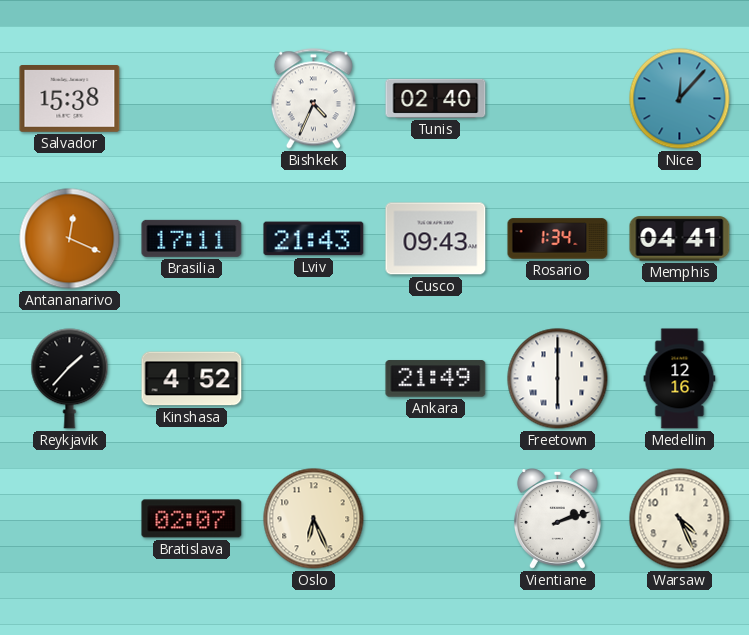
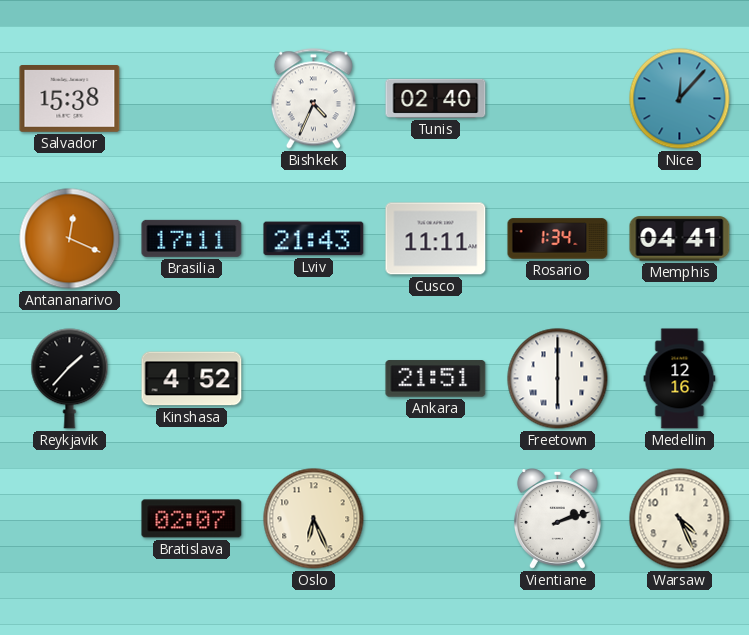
Cusco: 09:43 -> 11:11
Ankara: 21:49 -> 21:51
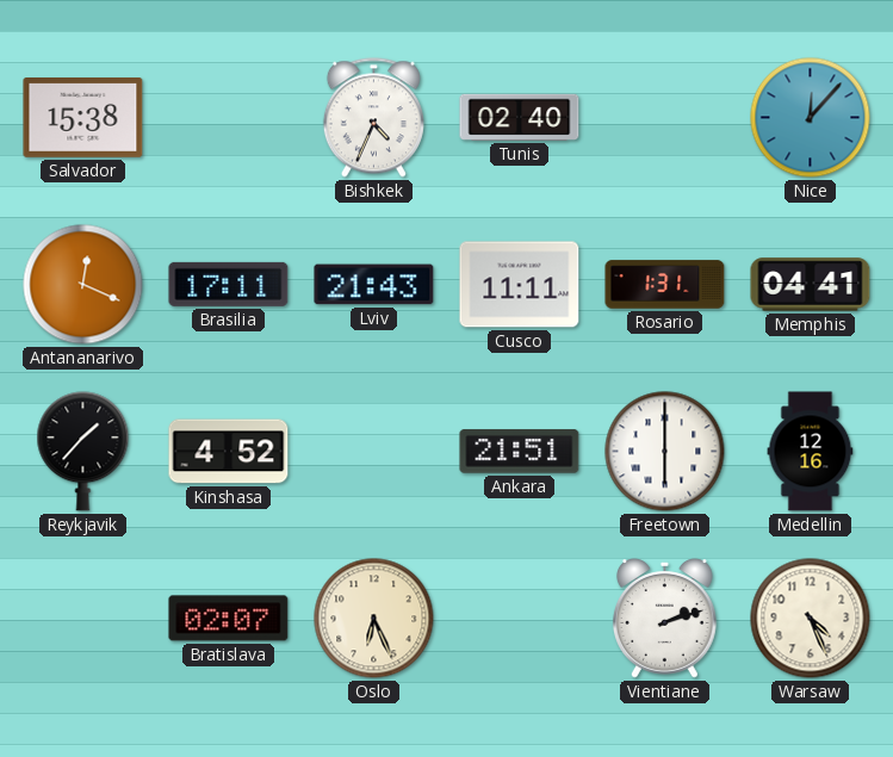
Rosario: 1:34 -> 1:31
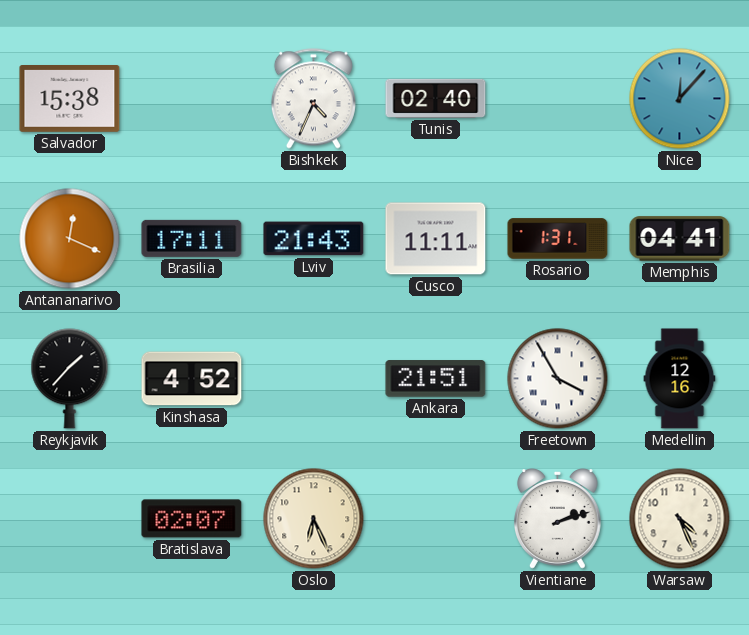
Freetown: 6:00 -> 3:55
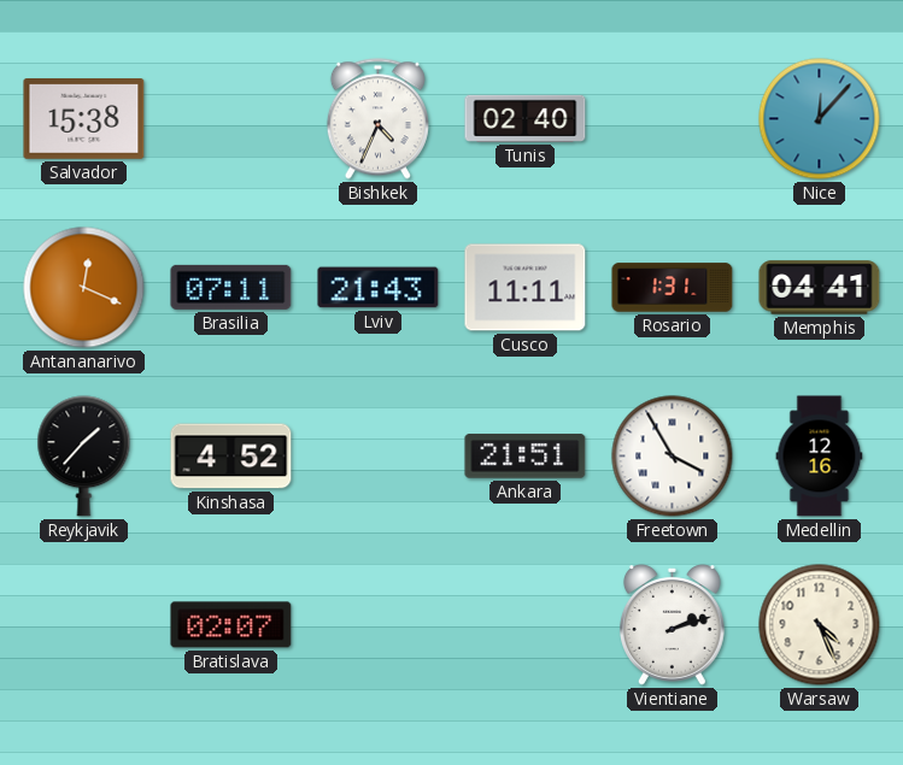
Brasilia: 17:11 -> 07:11
Oslo: 6:26 -> none
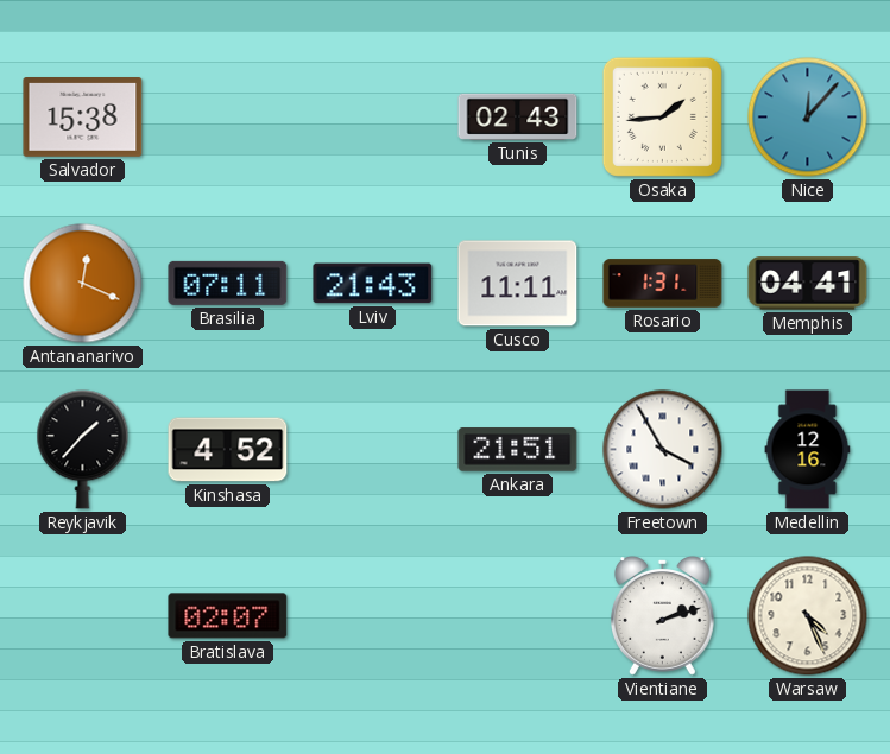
Bishkek: 4:34 -> none
Tunis: 02:40 -> 02:43
Osaka: none -> 1:44
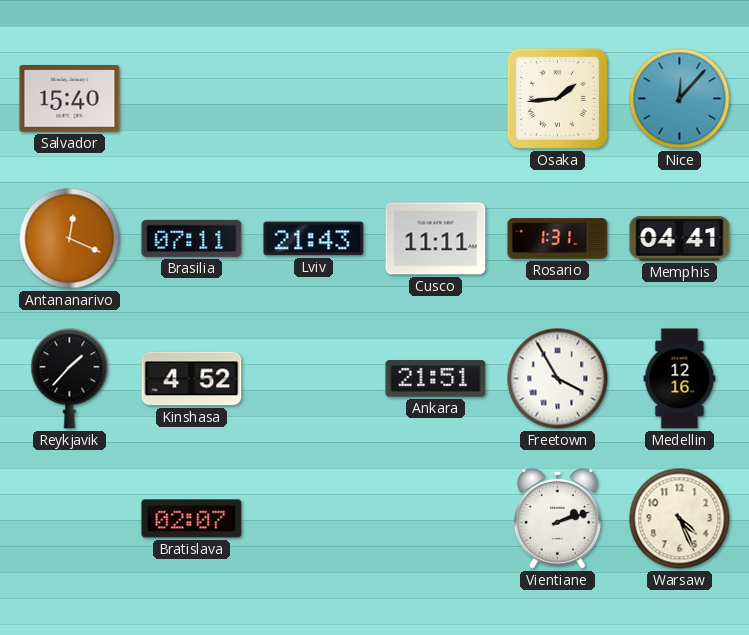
Salvador: 15:38 -> 15:40
Tunis: 02:43 -> none
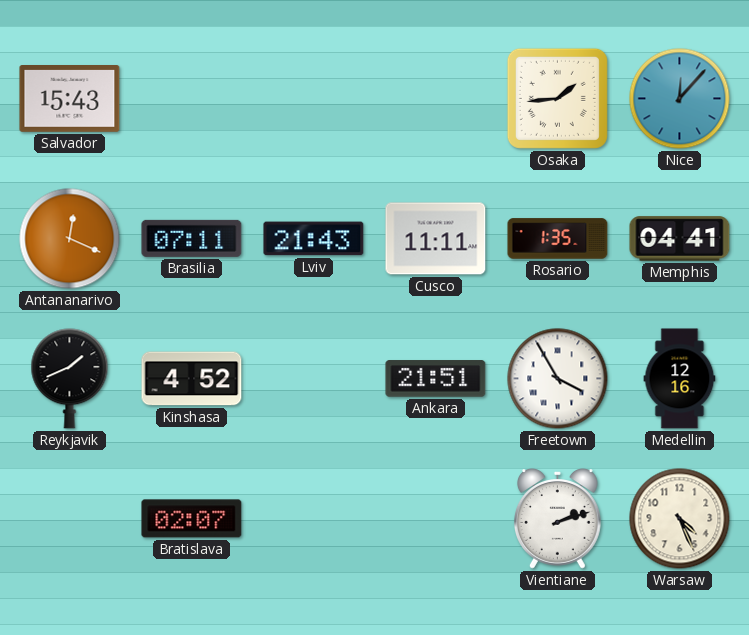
Salvador: 15:40 -> 15:43
Rosario: 1:31 -> 1:35
Reykjavik: 1:37 -> 1:41
